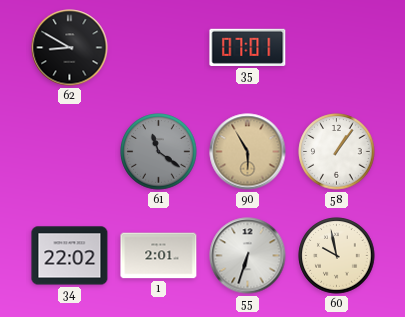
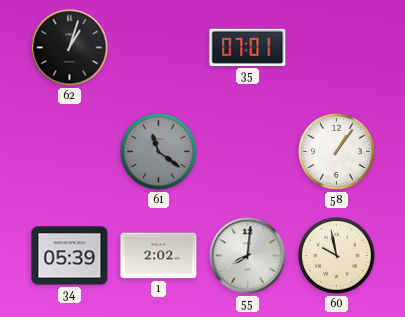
62: 8:50 -> 1:03
90: 5:55 -> none
34: 22:02 -> 05:39
1: 2:01 -> 2:02
55: 6:33 -> 8:01
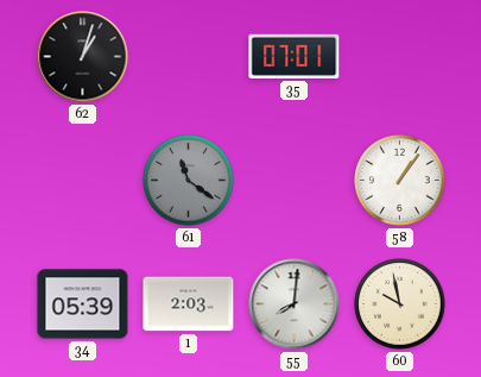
1: 2:02 -> 2:03
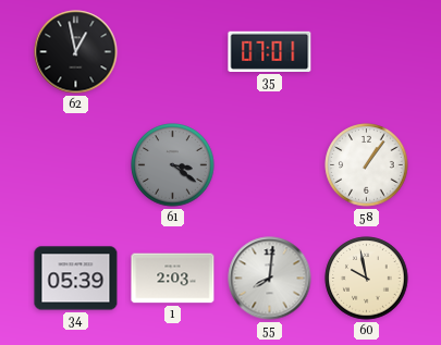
62: 1:03 -> 12:58
61: 11:21 -> 3:21
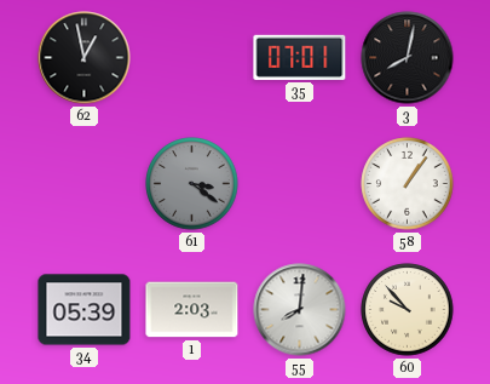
3: none -> 8:02
60: 9:58 -> 9:53
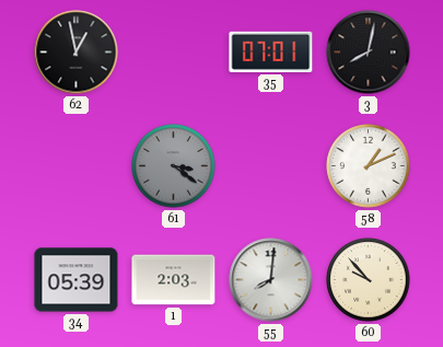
58: 1:06 -> 1:11
